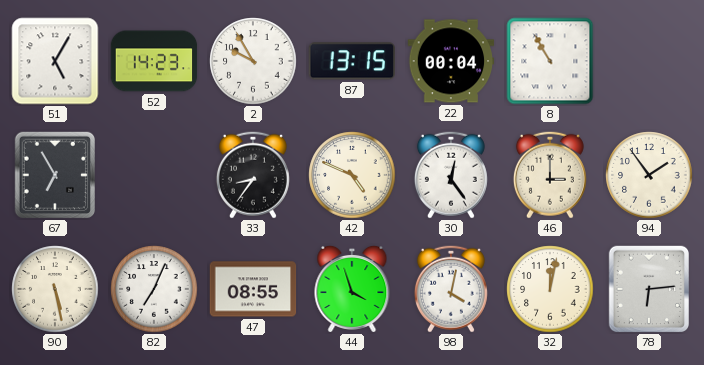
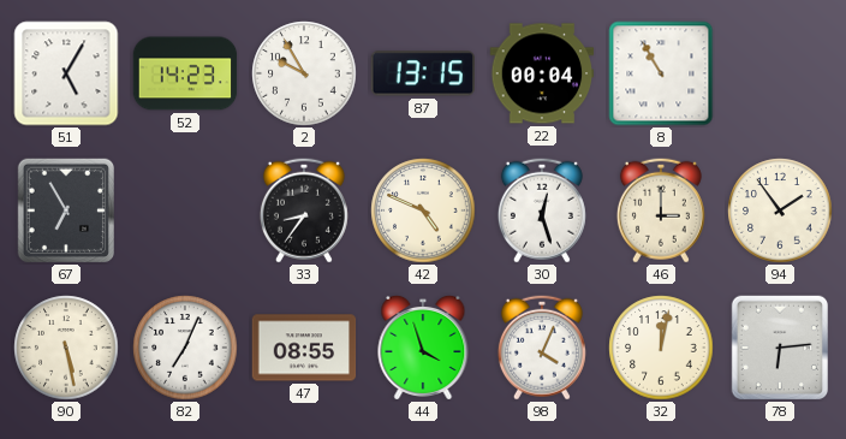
30: 12:24 -> 12:27
98: 4:02 -> 4:04
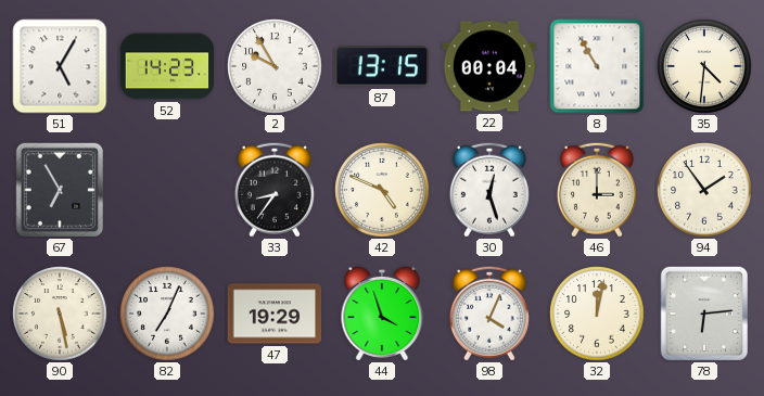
35: none -> 4:31
47: 08:55 -> 19:29
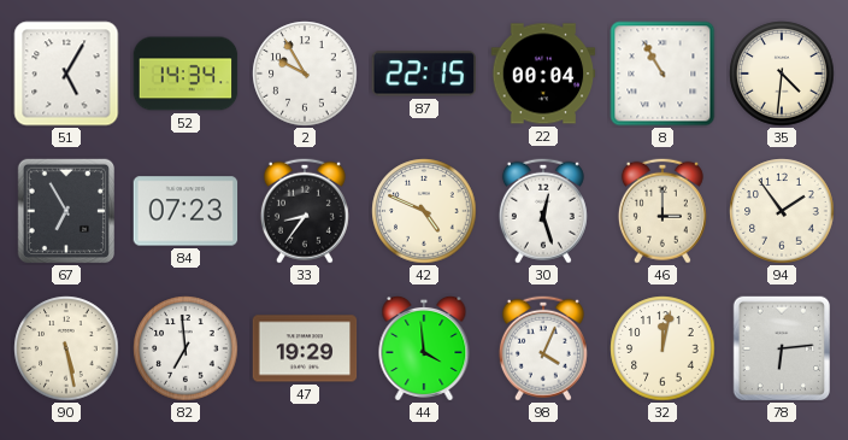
52: 14:23 -> 14:34
87: 13:15 -> 22:15
84: none -> 07:23
82: 7:04 -> 6:59
44: 3:57 -> 3:59
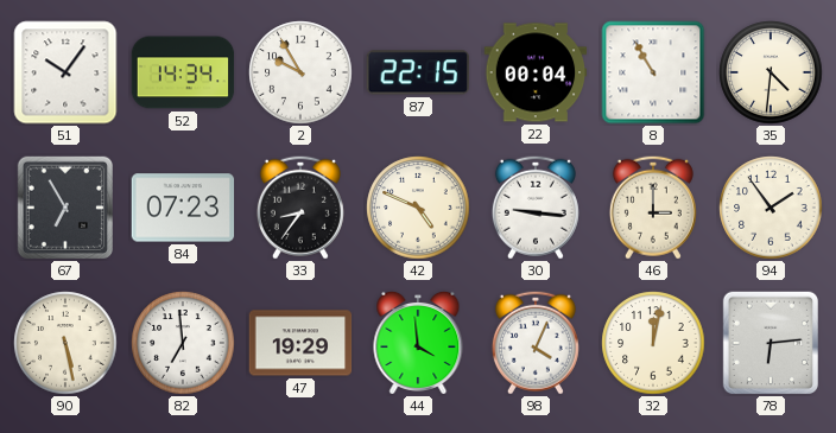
51: 5:05 -> 10:06
30: 12:27 -> 9:16
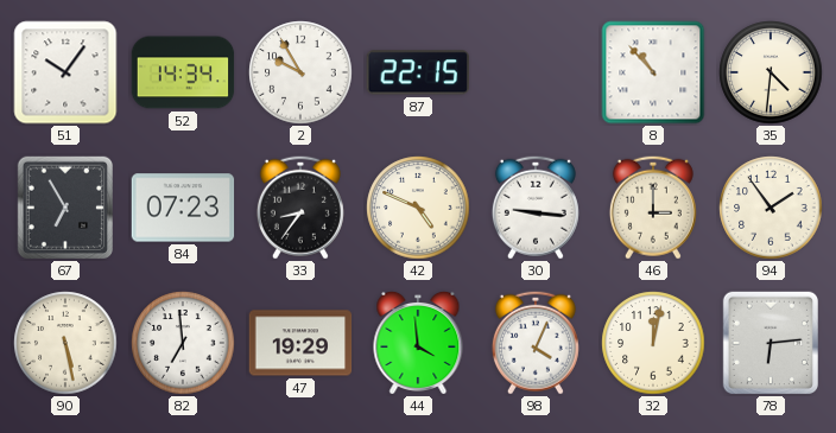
22: 00:04 -> none
8: 10:55 -> 10:53
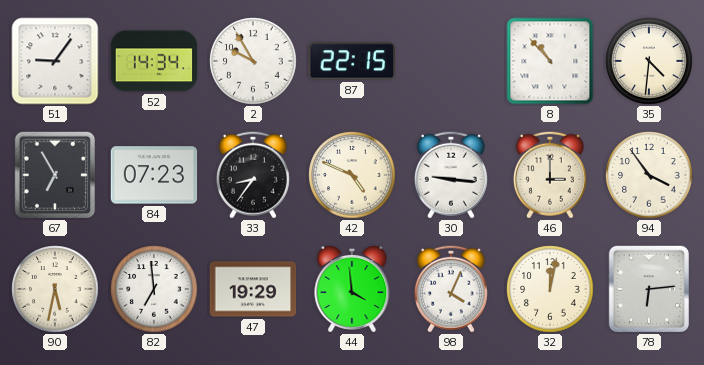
51: 10:06 -> 9:06
94: 1:54 -> 3:54
90: 5:28 -> 5:32
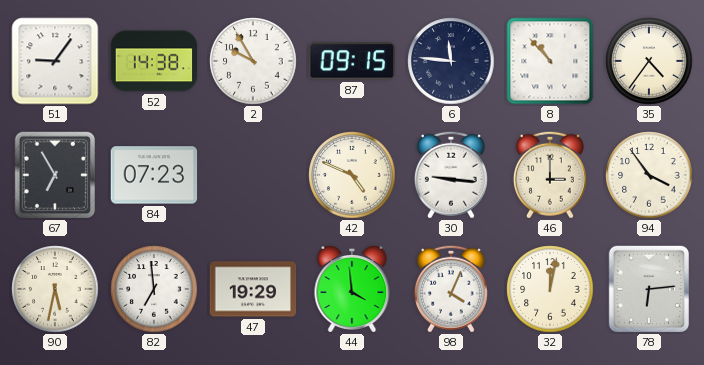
52: 14:34 -> 14:38
87: 22:15 -> 09:15
6: none -> 11:46
35: 4:31 -> 4:36
33: 8:36 -> none
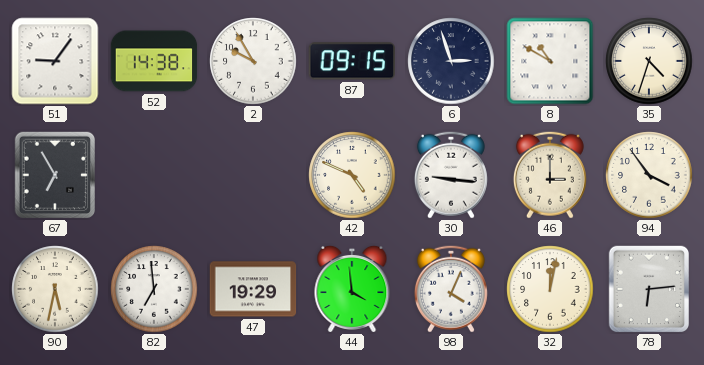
6: 11:46 -> 2:57
8: 10:53 -> 10:50
35: 4:36 -> 4:33
84: 07:23 -> none
